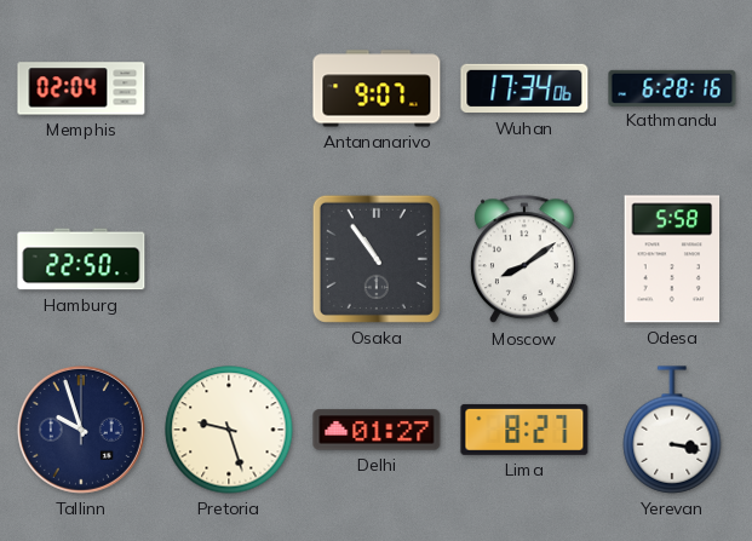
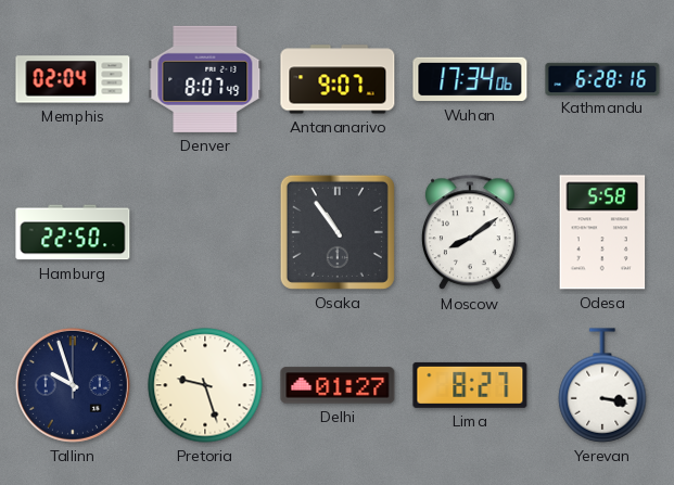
Denver: none -> 8:07
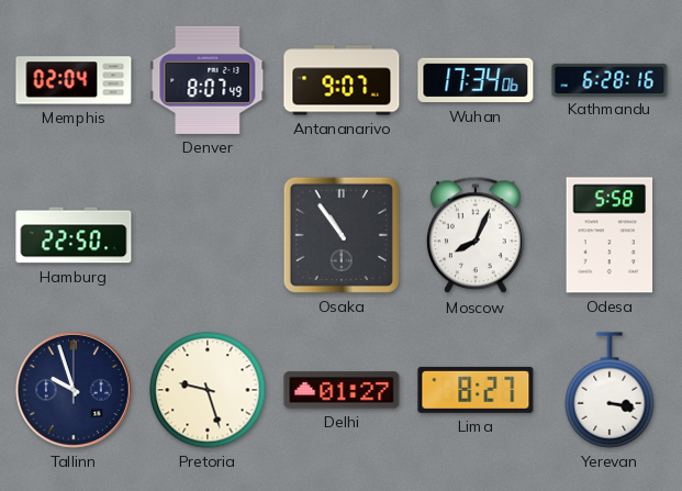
Moscow: 8:09 -> 8:04
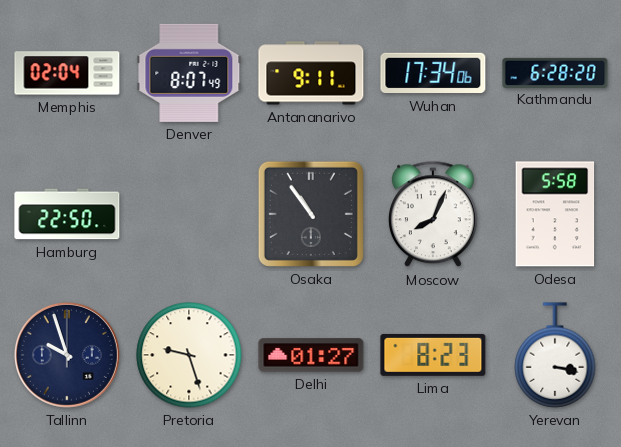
Antananarivo: 9:07 -> 9:11
Kathmandu: 6:28:16 -> 6:28:20
Lima: 8:27 -> 8:23
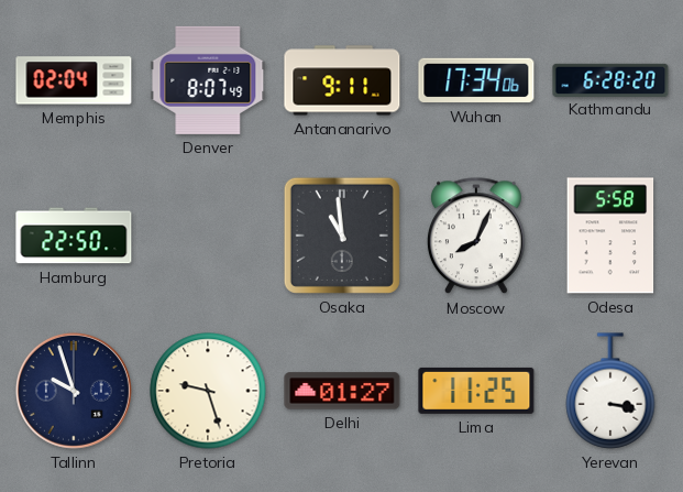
Osaka: 10:54 -> 10:59
Lima: 8:23 -> 11:25
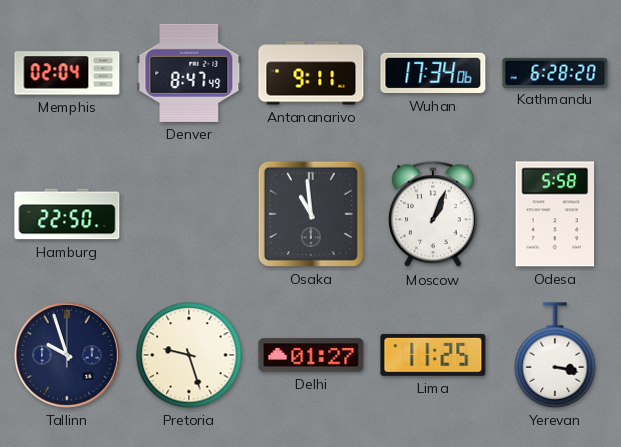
Denver: 8:07 -> 8:47
Moscow: 8:04 -> 1:04
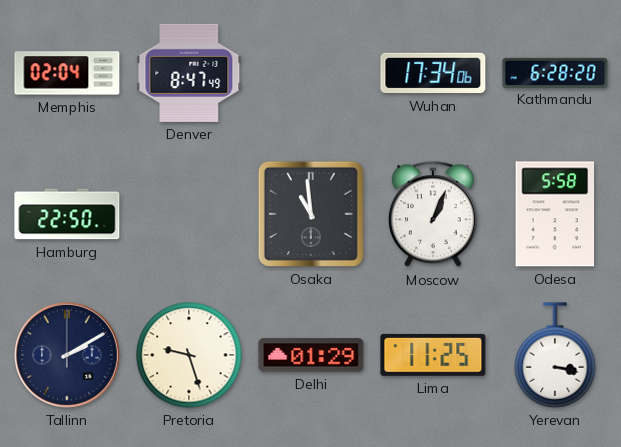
Antananarivo: 9:11 -> none
Tallinn: 9:57 -> 2:10
Delhi: 01:27 -> 01:29
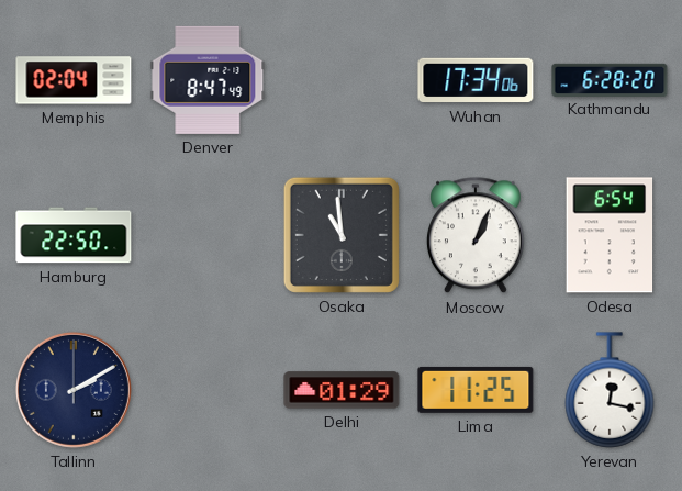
Odesa: 5:58 -> 6:54
Pretoria: 9:27 -> none
Yerevan: 3:17 -> 12:17
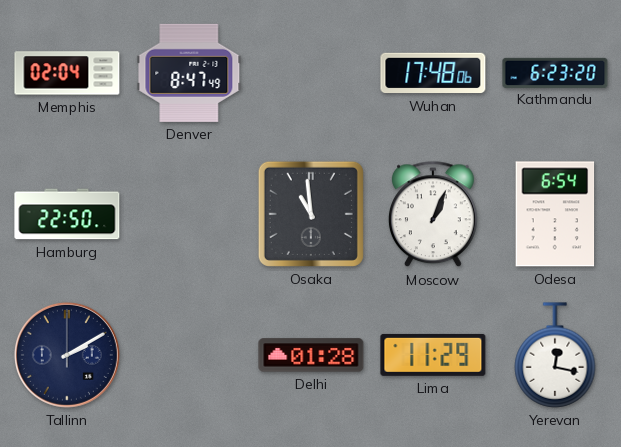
Wuhan: 17:34 -> 17:48
Kathmandu: 6:28 -> 6:23
Delhi: 01:29 -> 01:28
Lima: 11:25 -> 11:29
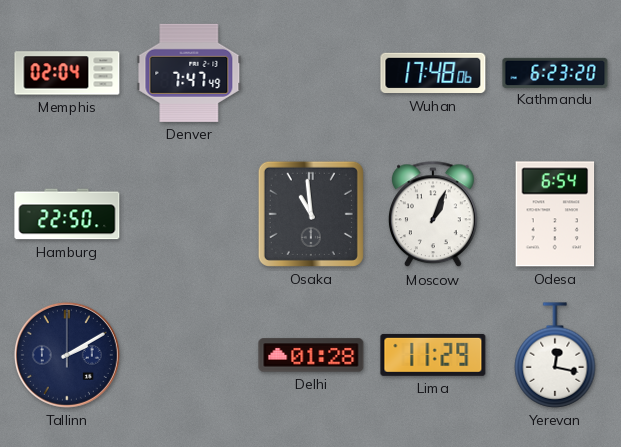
Denver: 8:47 -> 7:47
